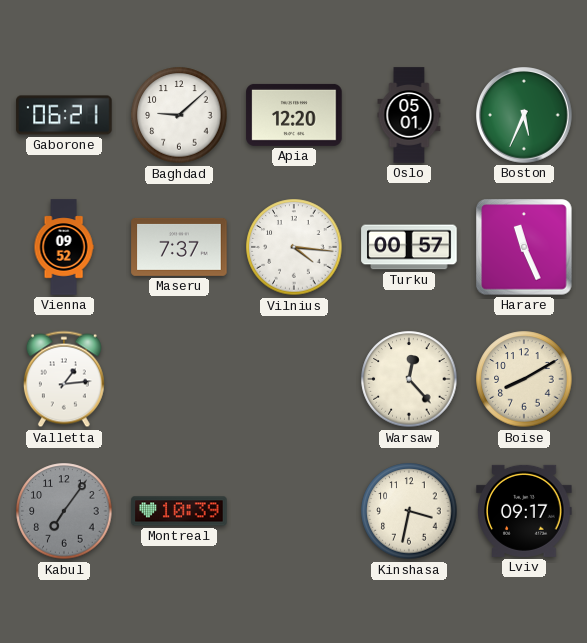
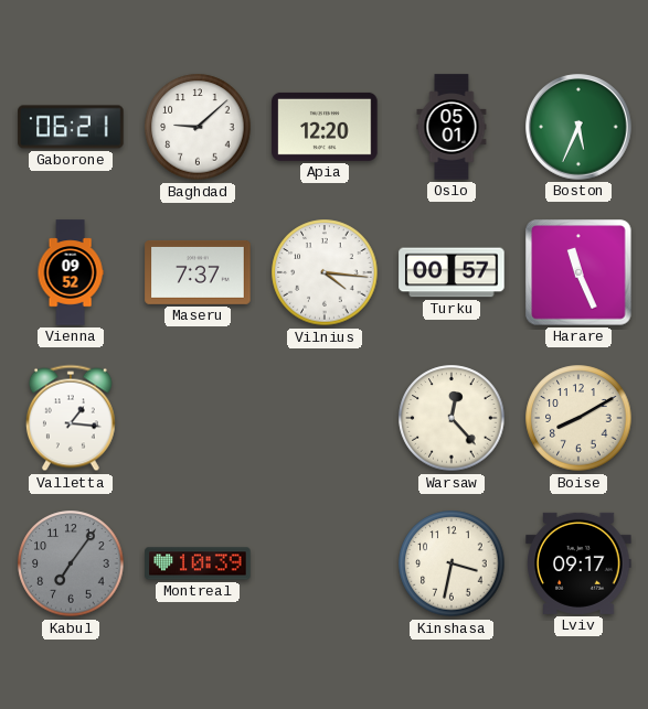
Valletta: 1:14 -> 1:16
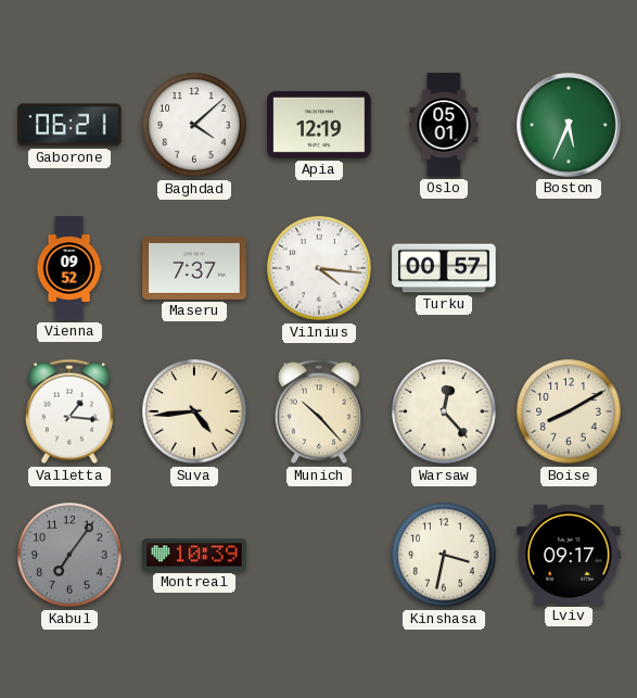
Baghdad: 9:08 -> 4:08
Apia: 12:20 -> 12:19
Harare: 11:26 -> none
Suva: none -> 4:44
Munich: none -> 10:23
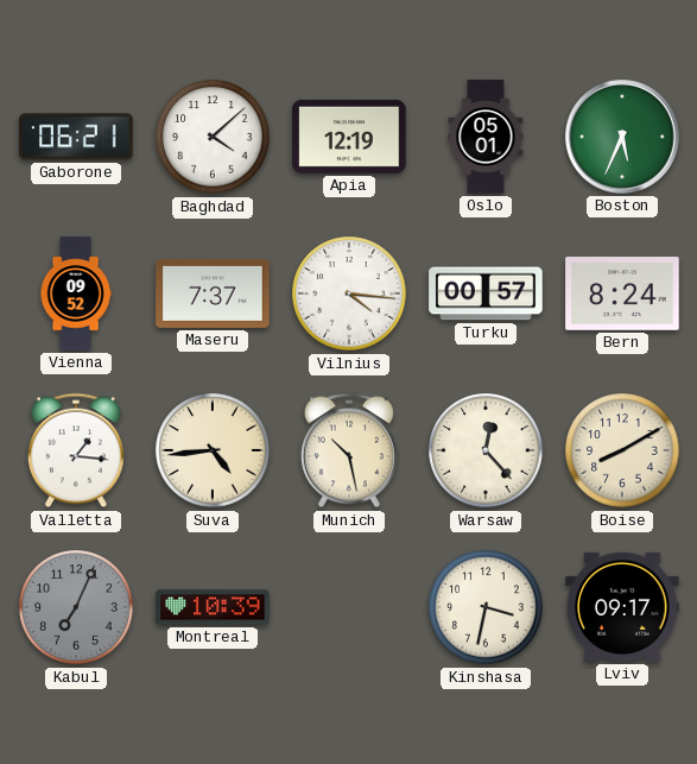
Bern: none -> 8:24
Munich: 10:23 -> 10:28
Kabul: 7:06 -> 7:04
